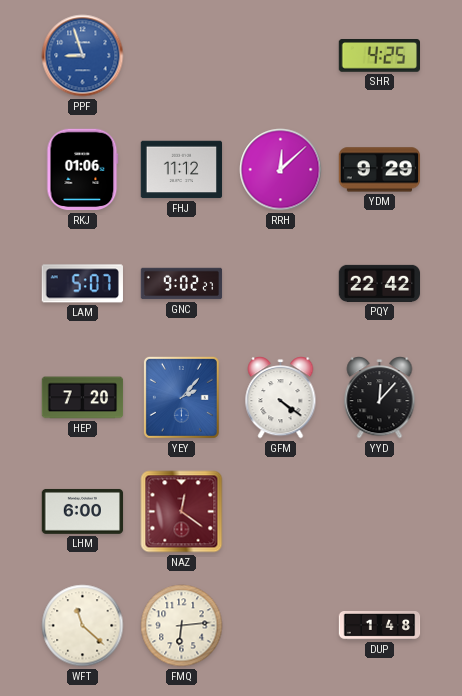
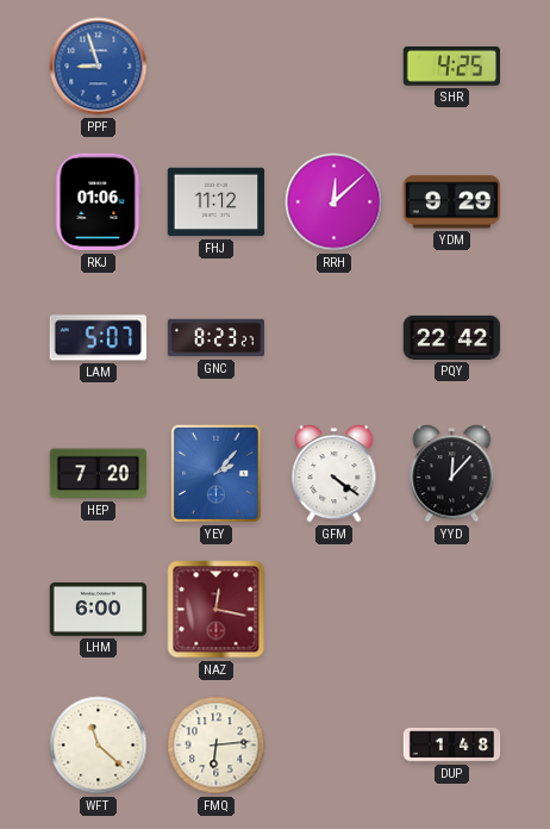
GNC: 9:02 -> 8:23
NAZ: 12:21 -> 12:17
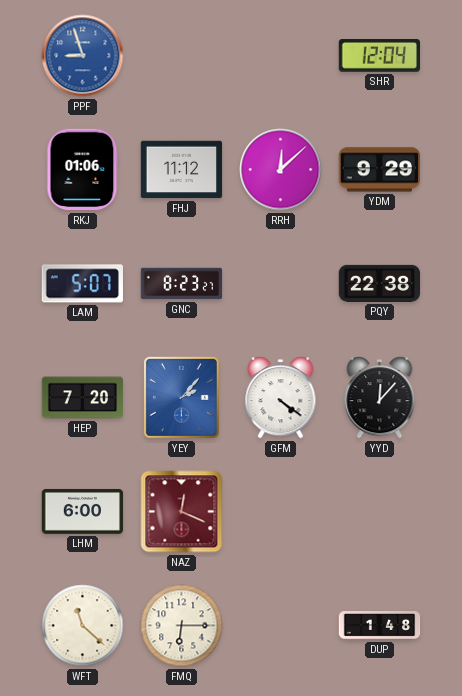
SHR: 4:25 -> 12:04
PQY: 22:42 -> 22:38
NAZ: 12:17 -> 12:19
FMQ: 6:14 -> 6:15
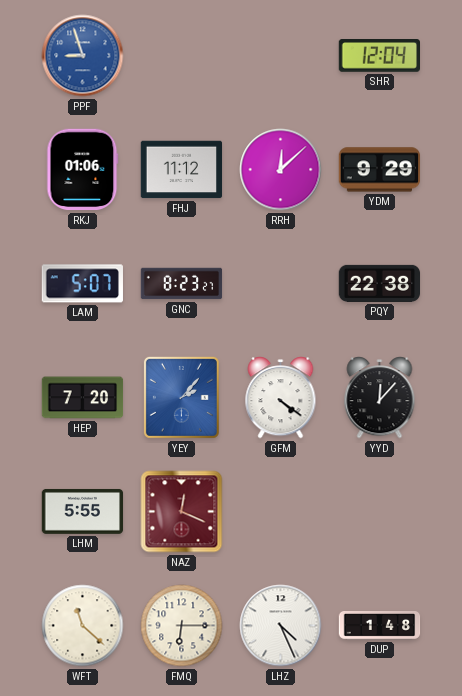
LHM: 6:00 -> 5:55
LHZ: none -> 4:26
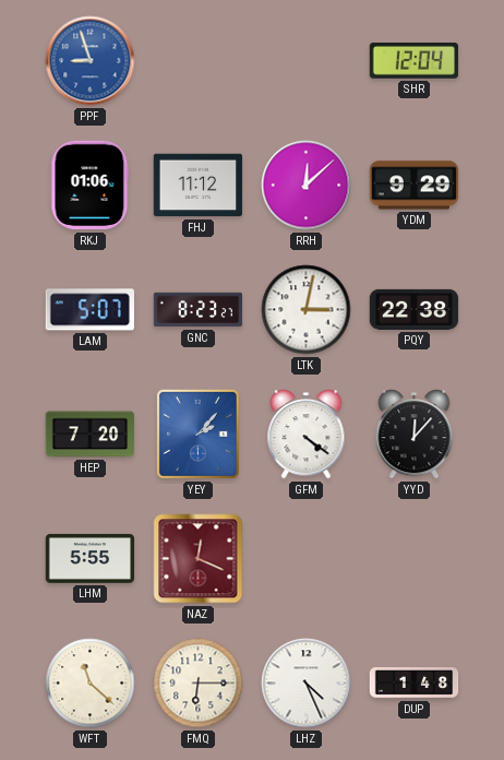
LTK: none -> 3:02
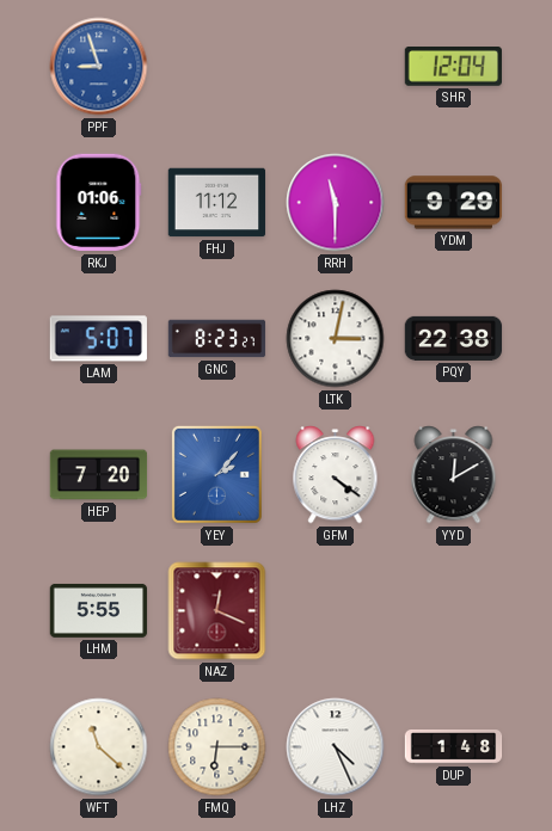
RRH: 12:08 -> 11:30
YYD: 12:07 -> 12:10
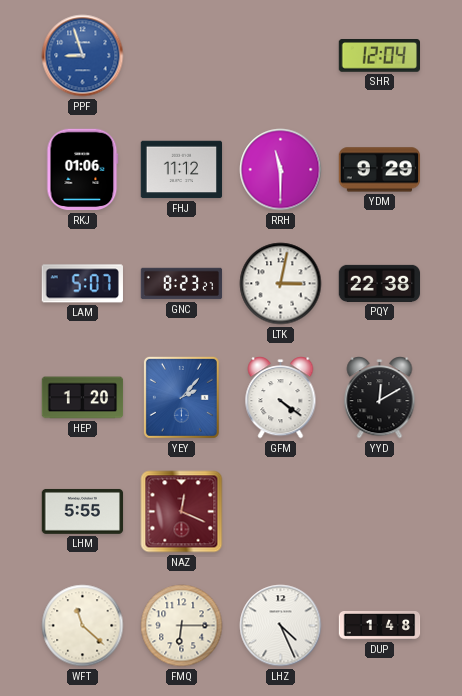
HEP: 7:20 -> 1:20
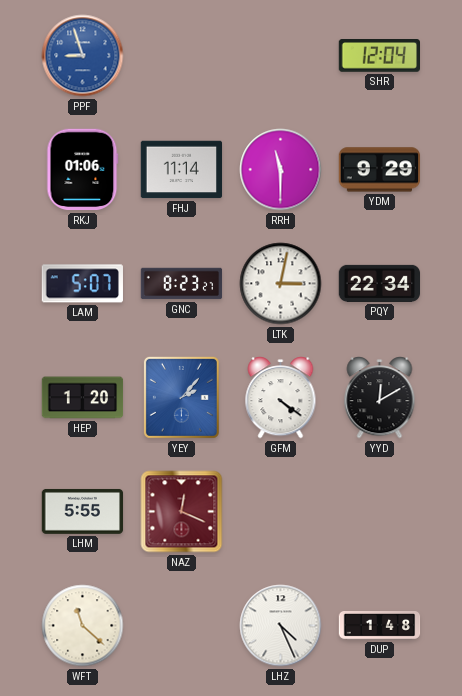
FHJ: 11:12 -> 11:14
PQY: 22:38 -> 22:34
FMQ: 6:15 -> none
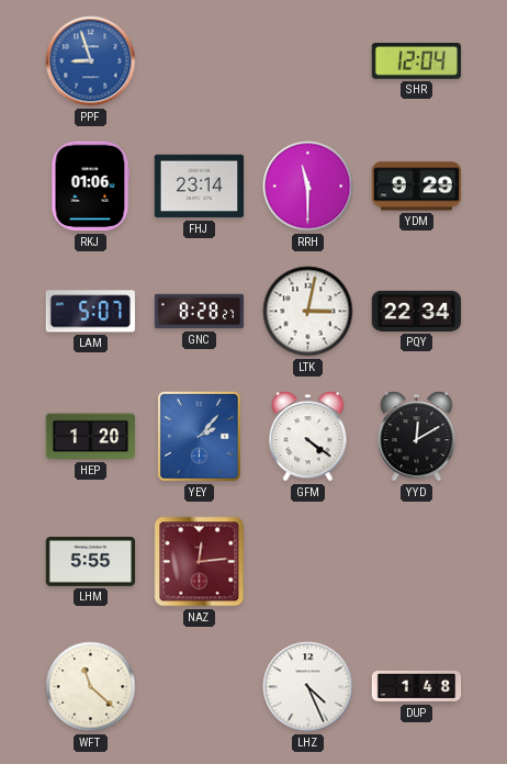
FHJ: 11:14 -> 23:14
GNC: 8:23 -> 8:28
NAZ: 12:19 -> 12:14
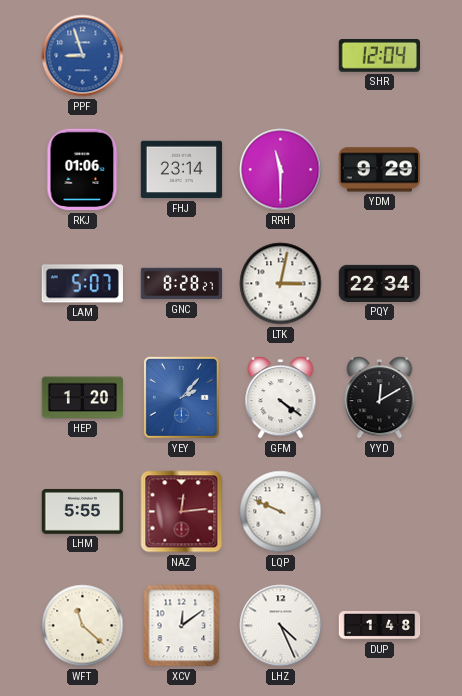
LQP: none -> 9:49
XCV: none -> 12:09
